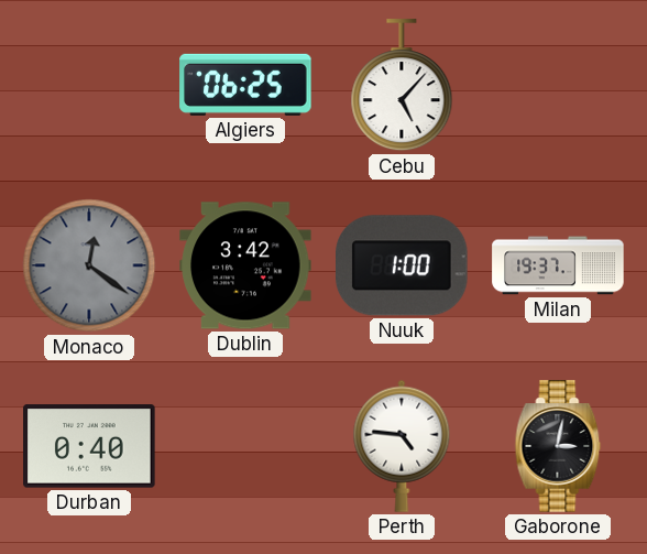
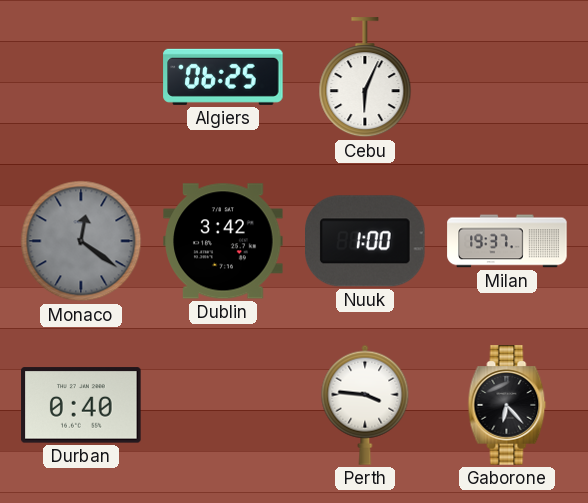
Cebu: 5:07 -> 6:04
Perth: 4:46 -> 3:46
Gaborone: 3:02 -> 6:23
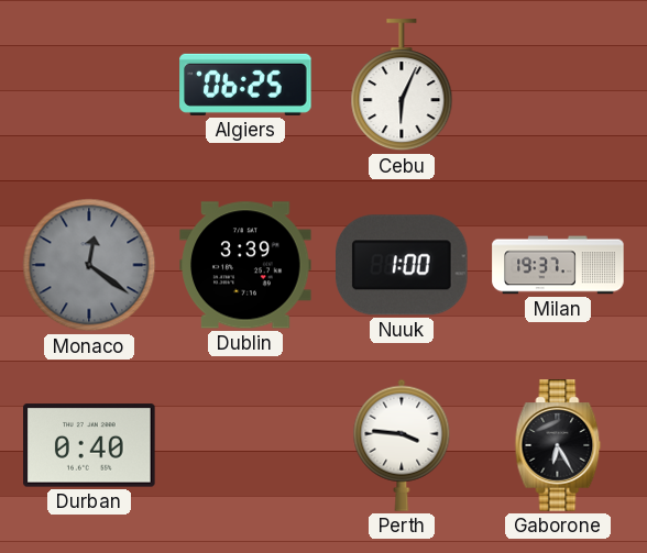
Dublin: 3:42 -> 3:39
Gaborone: 6:23 -> 6:25
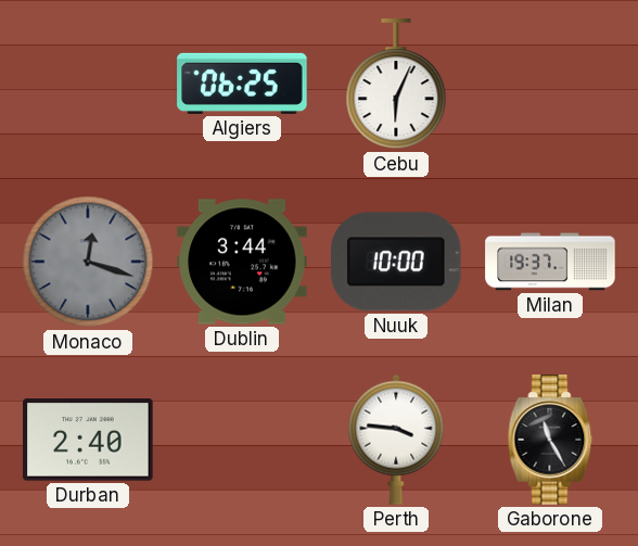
Monaco: 12:21 -> 12:18
Dublin: 3:39 -> 3:44
Nuuk: 1:00 -> 10:00
Durban: 0:40 -> 2:40
Gaborone: 6:25 -> 11:25
